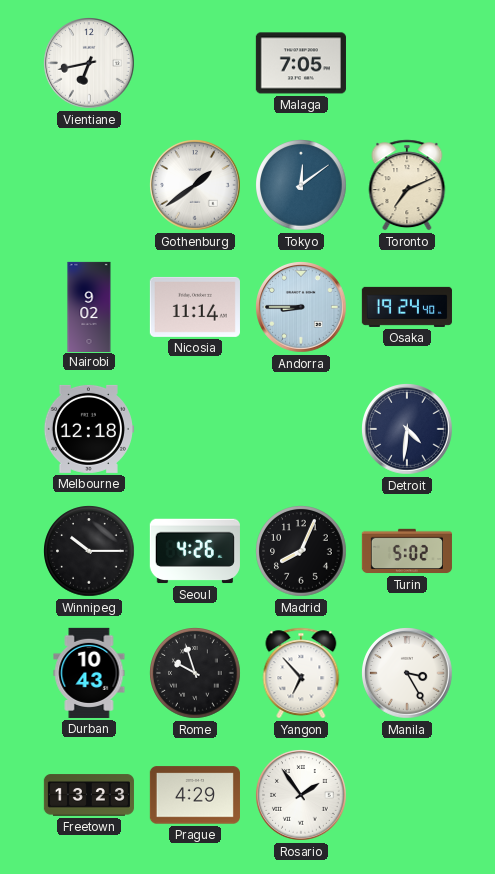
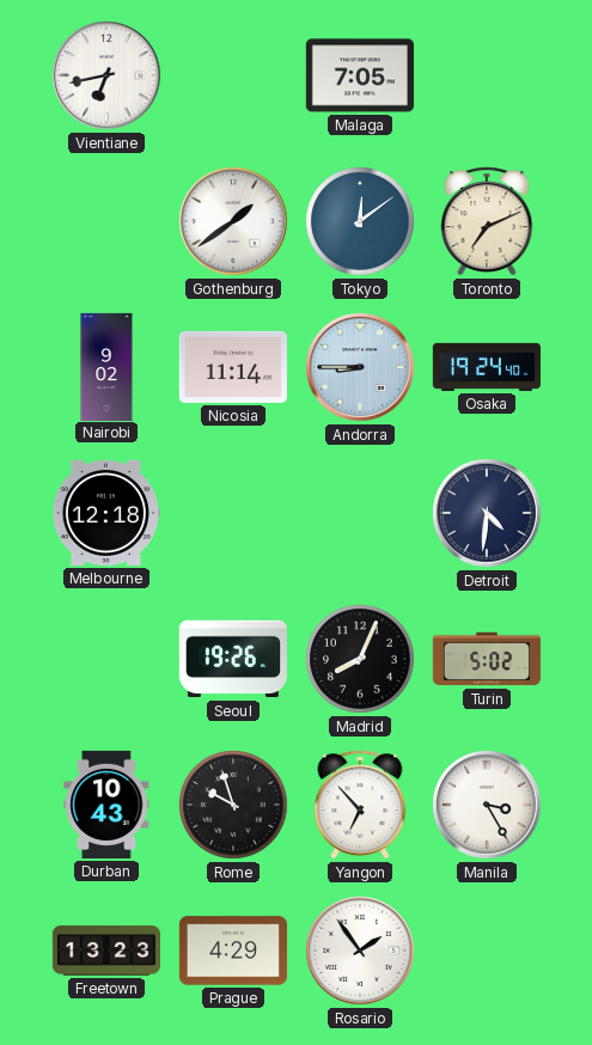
Winnipeg: 10:15 -> none
Seoul: 4:26 -> 19:26
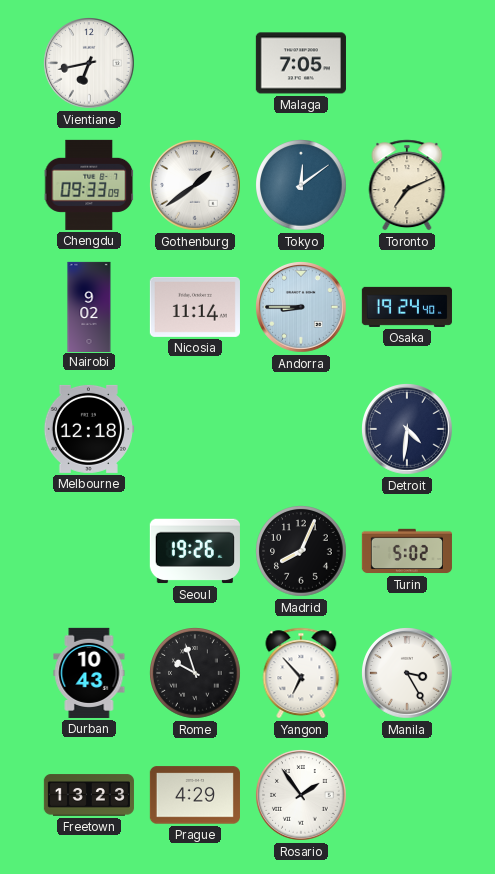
Chengdu: none -> 09:33
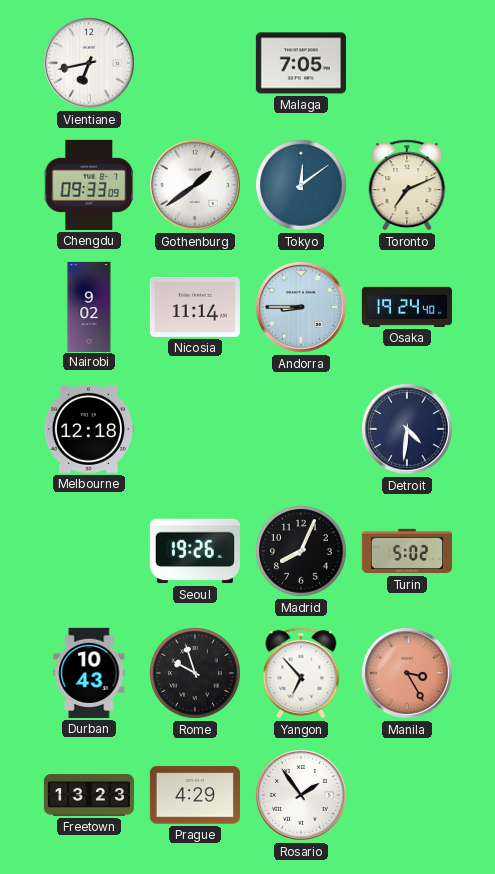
Manila dial: white -> salmon
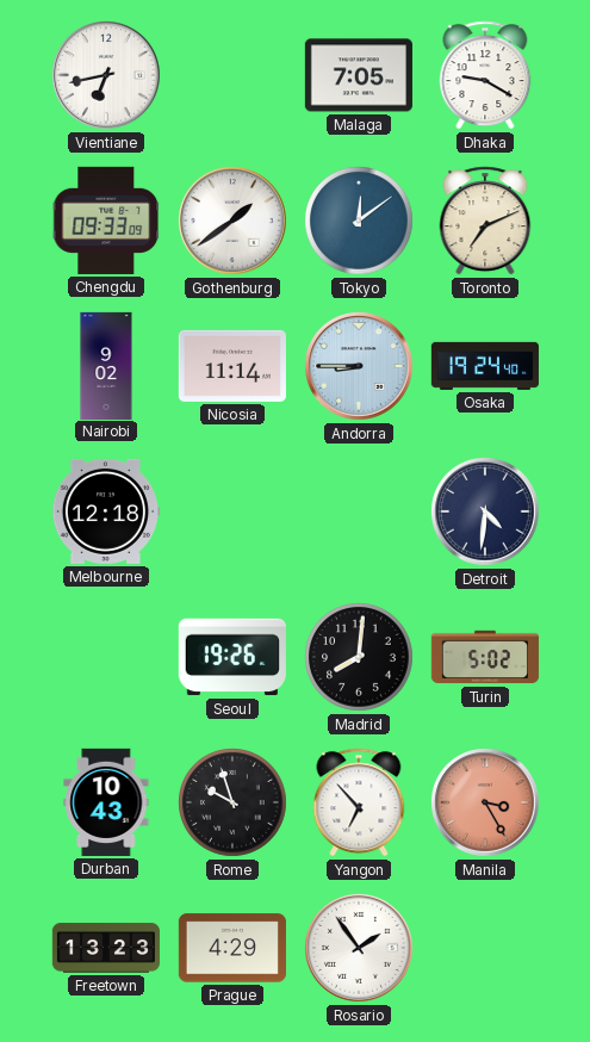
Dhaka: none -> 9:20
Madrid: 8:04 -> 8:01
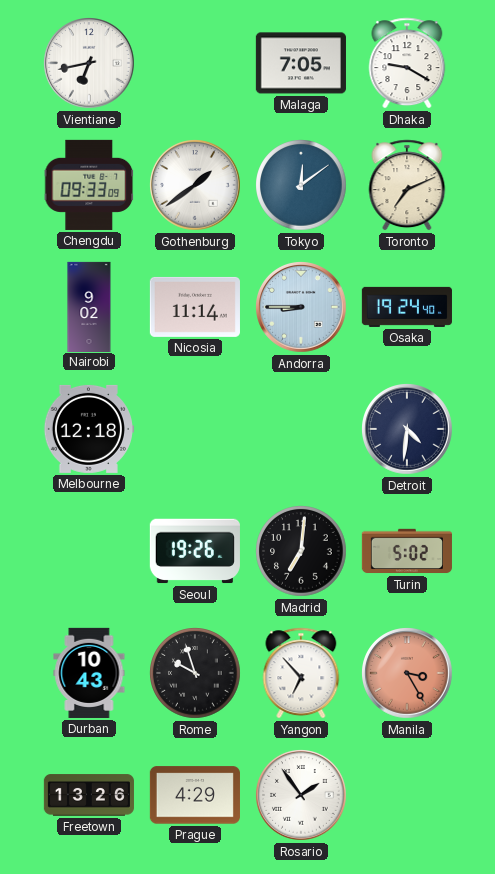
Madrid: 8:01 -> 7:01
Freetown: 13:23 -> 13:26
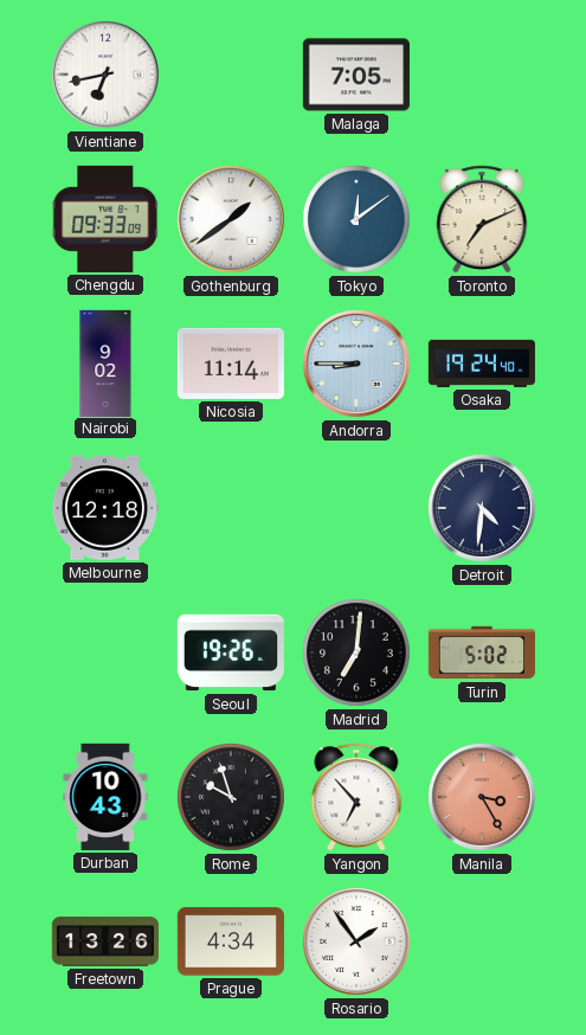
Dhaka: 9:20 -> none
Prague: 4:29 -> 4:34
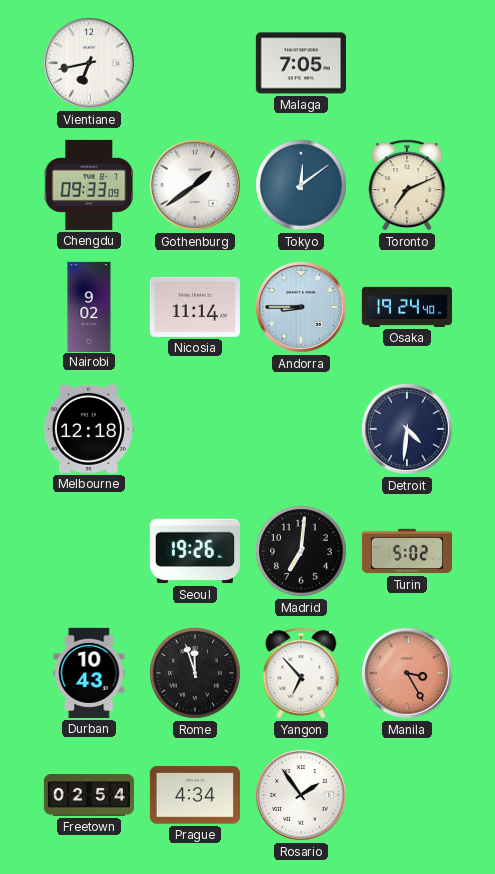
Rome: 9:57 -> 11:57
Freetown: 13:26 -> 02:54
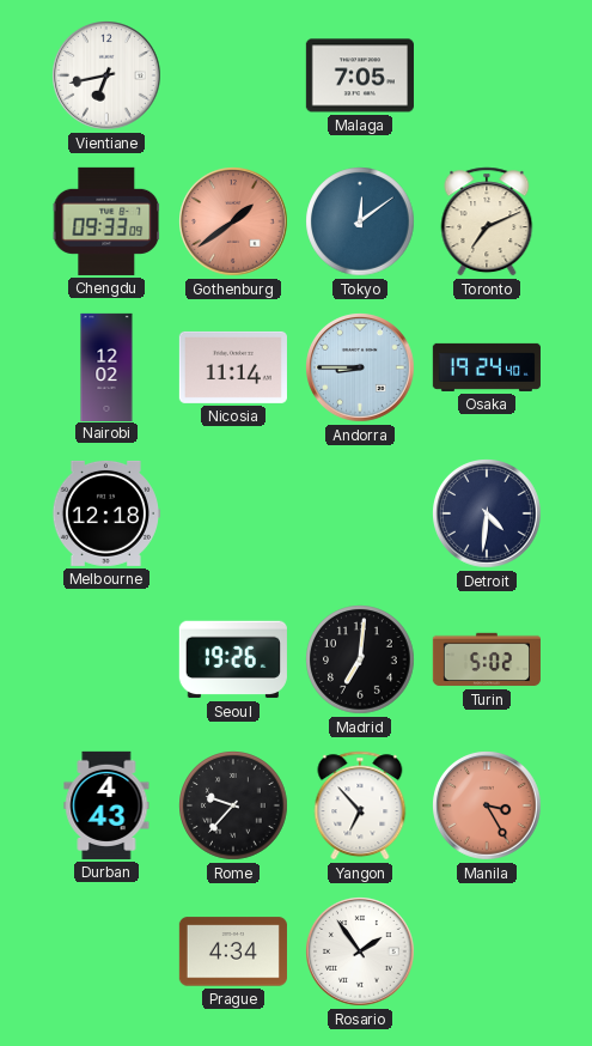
Gothenburg dial: white -> salmon
Nairobi: 9:02 -> 12:02
Durban: 10:43 -> 4:43
Rome: 11:57 -> 9:37
Freetown: 02:54 -> none
